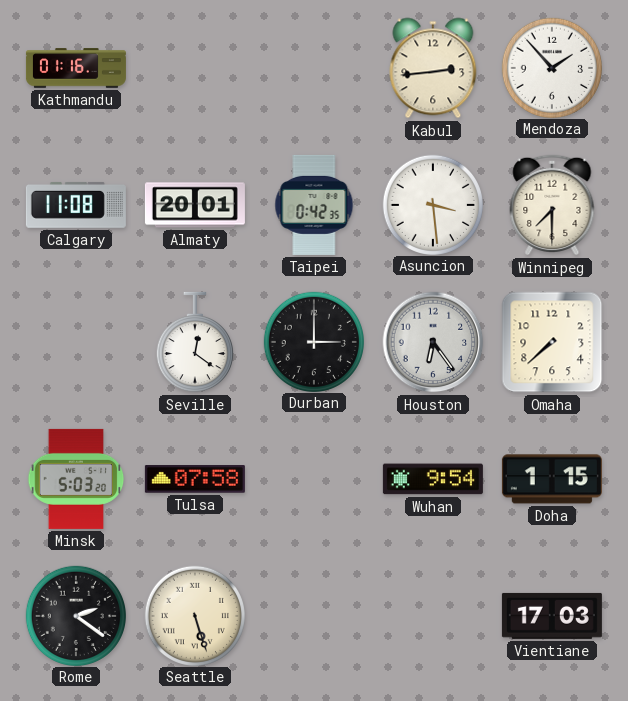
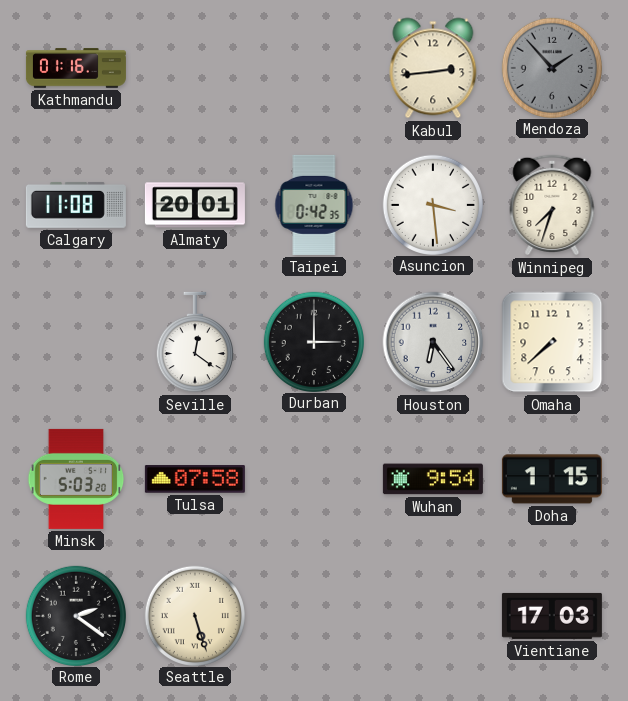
Mendoza dial: white -> grey
Winnipeg: 7:30 -> 7:33
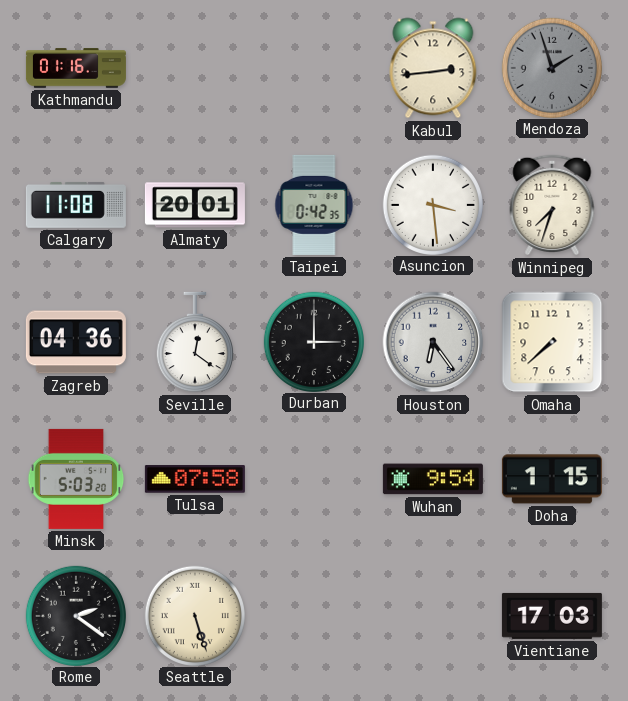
Mendoza: 1:53 -> 1:57
Zagreb: none -> 04:36
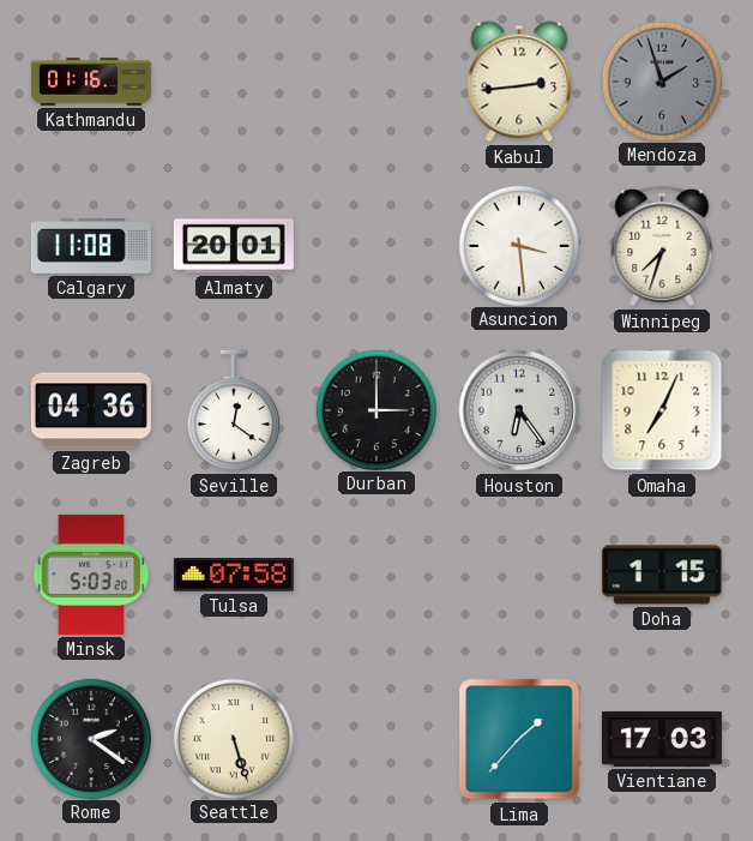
Taipei: 0:42 -> none
Omaha: 7:38 -> 7:04
Wuhan: 9:54 -> none
Lima: none -> 1:37
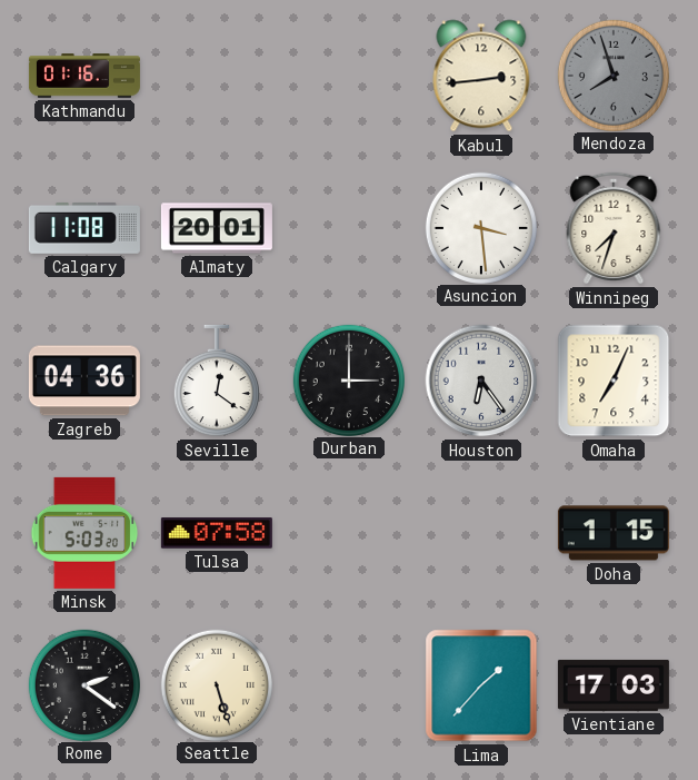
Mendoza: 1:57 -> 7:57
